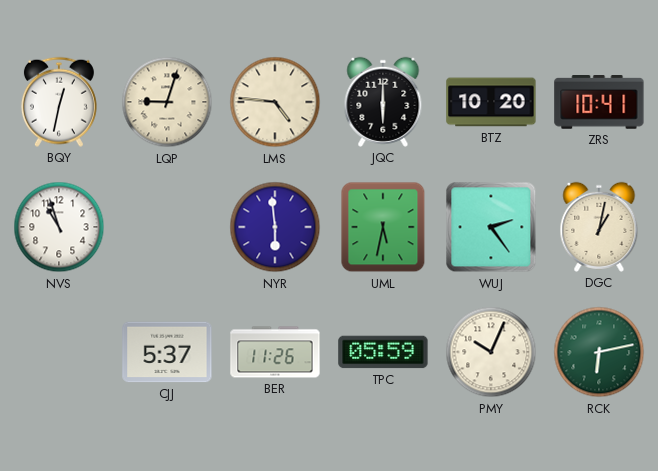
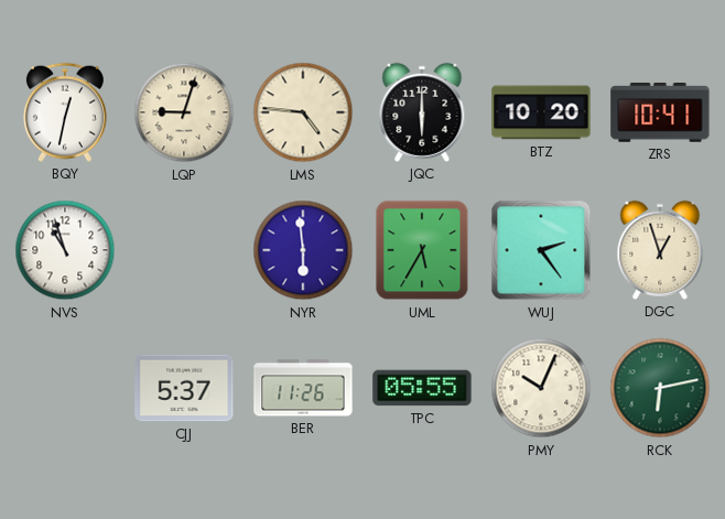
UML: 5:32 -> 5:35
DGC: 1:02 -> 12:57
TPC: 05:59 -> 05:55
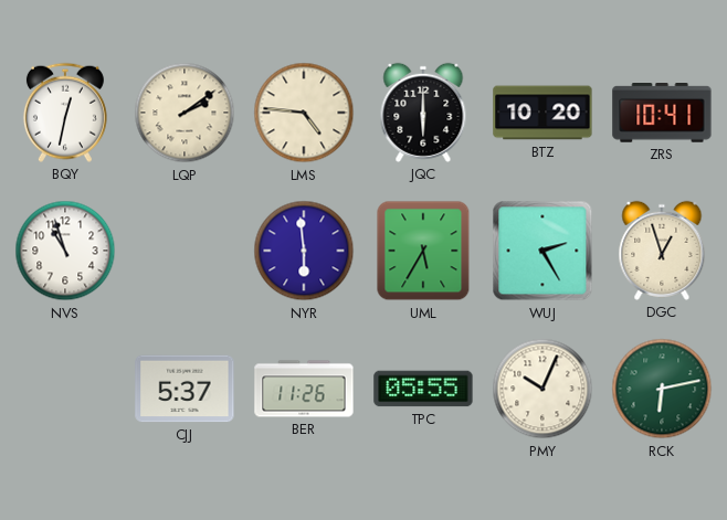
LQP: 9:03 -> 2:09
WUJ: 2:24 -> 2:25
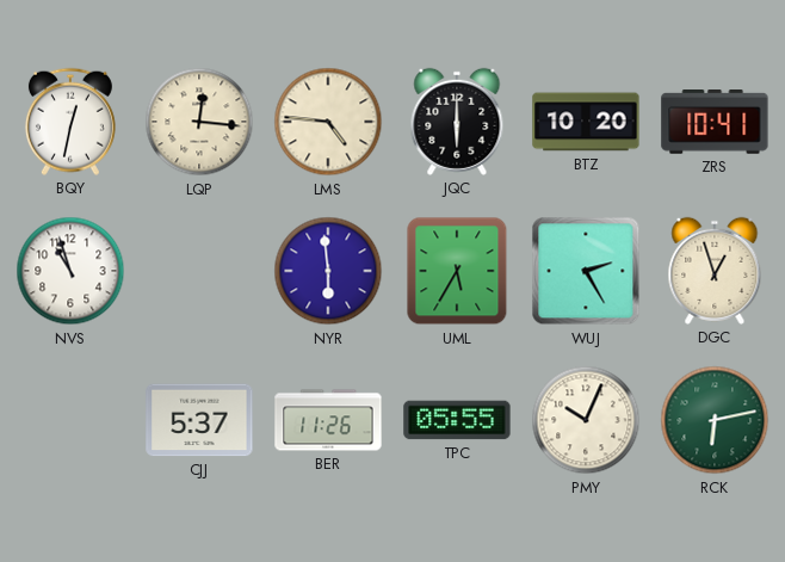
LQP: 2:09 -> 12:16
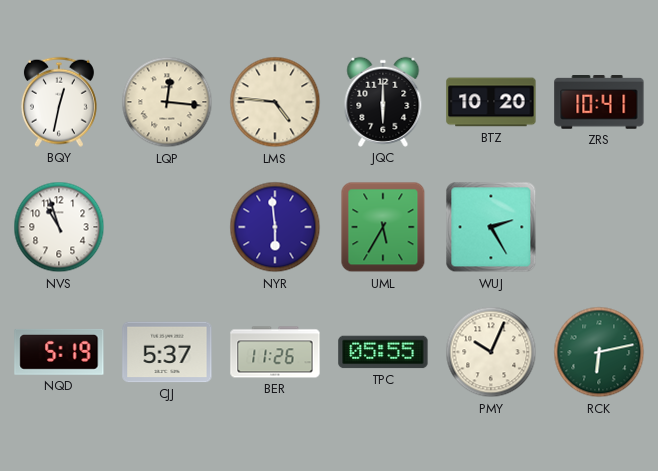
DGC: 12:57 -> none
NQD: none -> 5:19
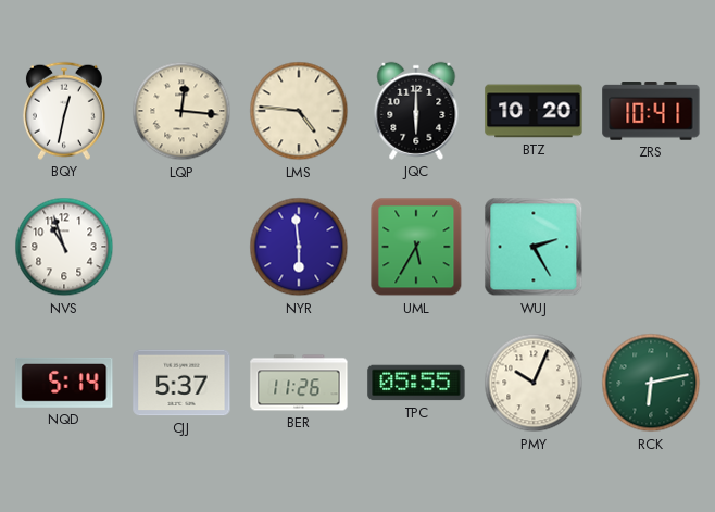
NQD: 5:19 -> 5:14
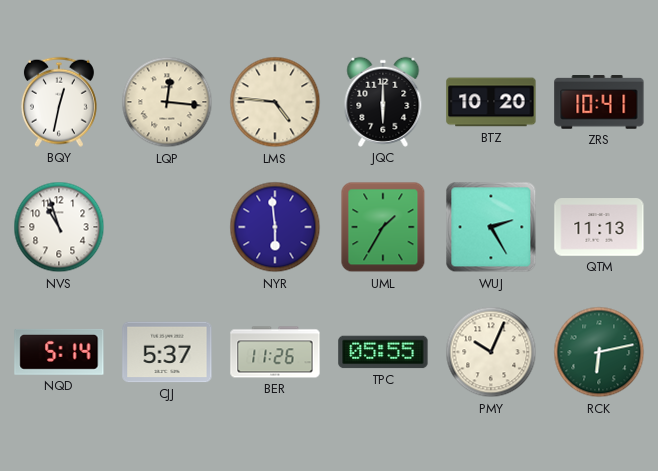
UML: 5:35 -> 1:35
QTM: none -> 11:13
